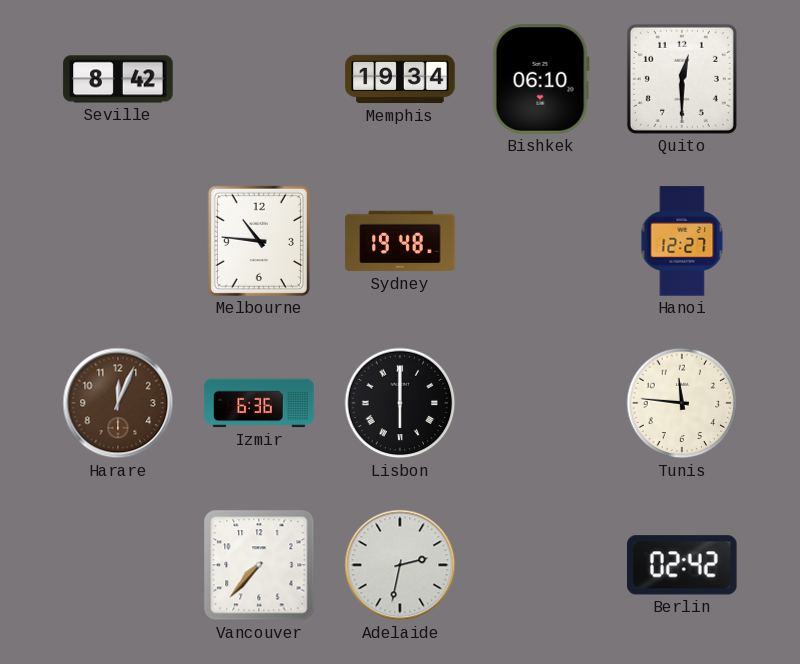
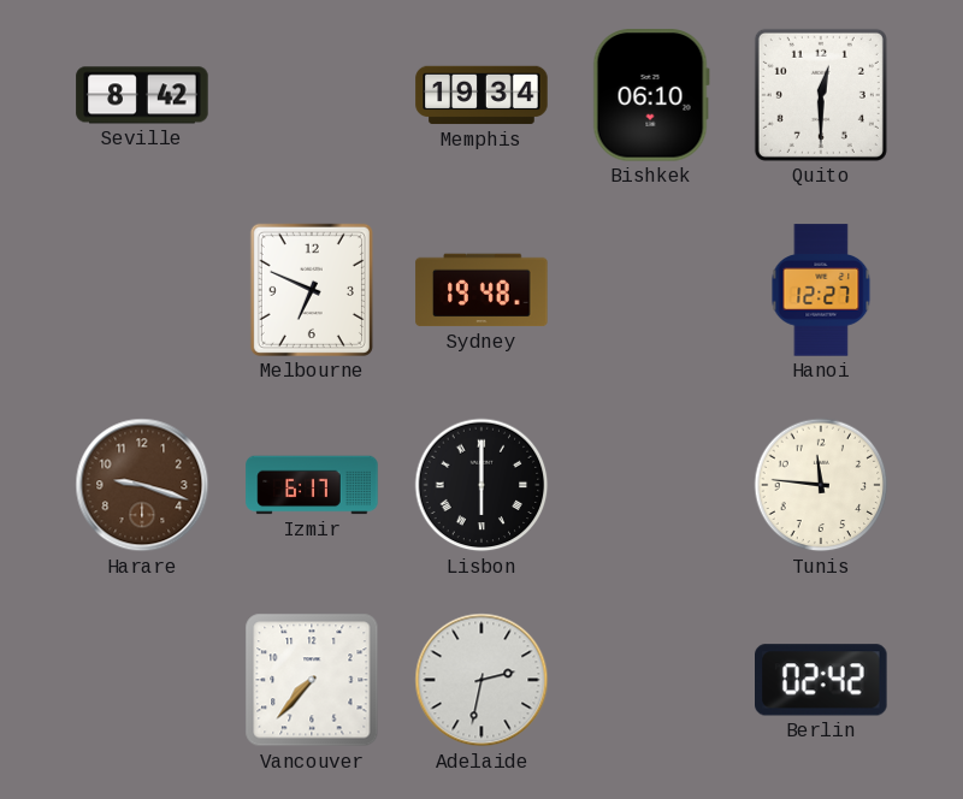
Melbourne: 10:46 -> 6:49
Harare: 12:04 -> 9:18
Izmir: 6:36 -> 6:17
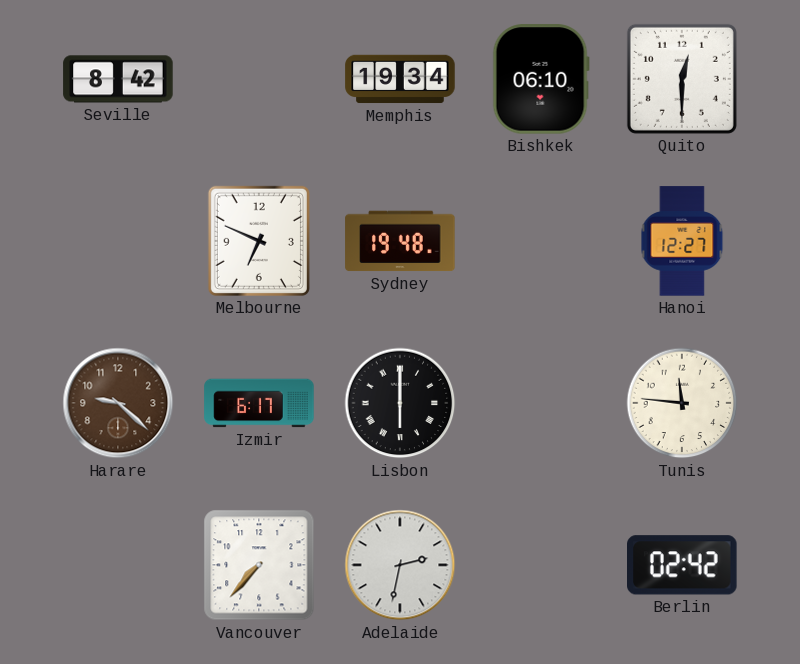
Harare: 9:18 -> 9:22
